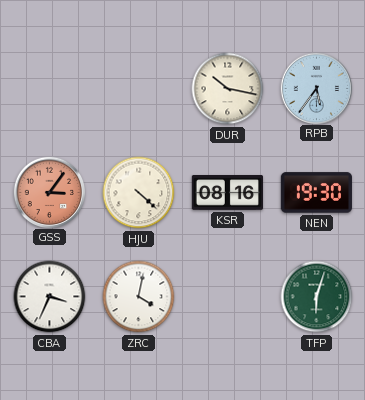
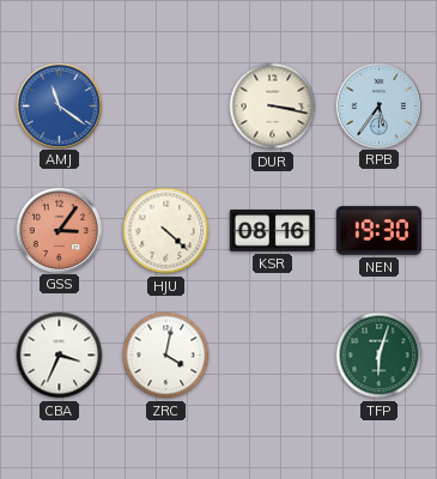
AMJ: none -> 11:21
DUR: 10:17 -> 3:17
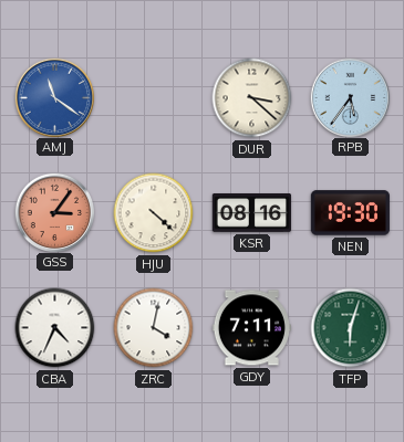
DUR: 3:17 -> 3:22
CBA: 3:34 -> 4:34
GDY: none -> 7:11
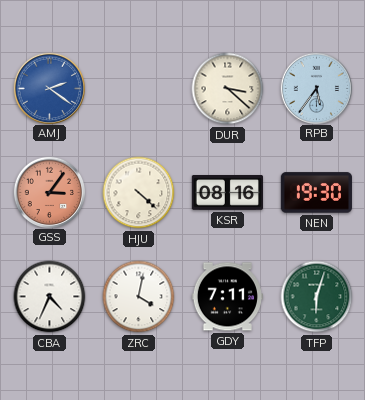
AMJ: 11:21 -> 2:21
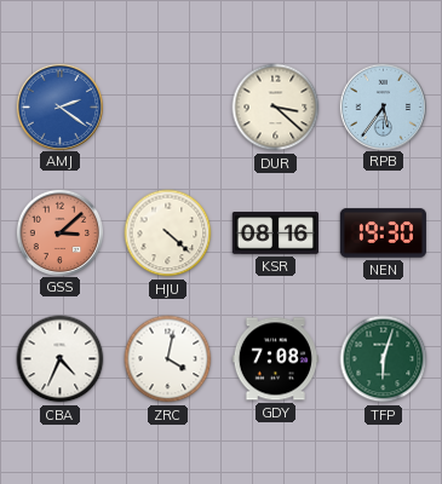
GSS: 3:06 -> 3:08
GDY: 7:11 -> 7:08
